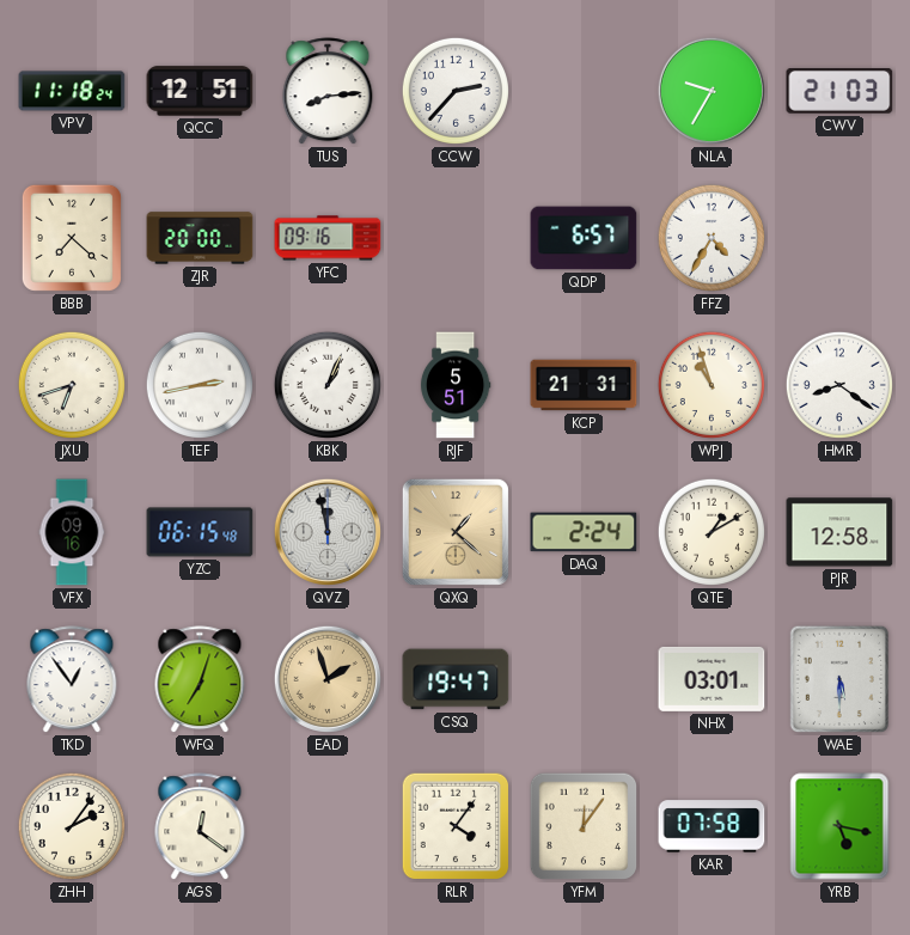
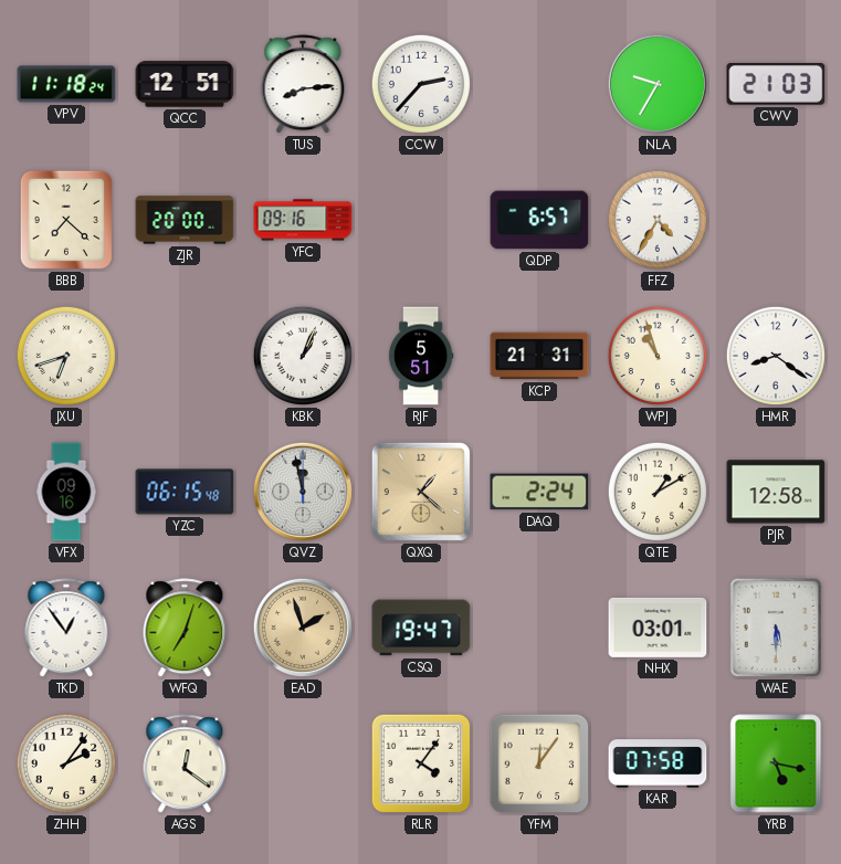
TEF: 2:43 -> none
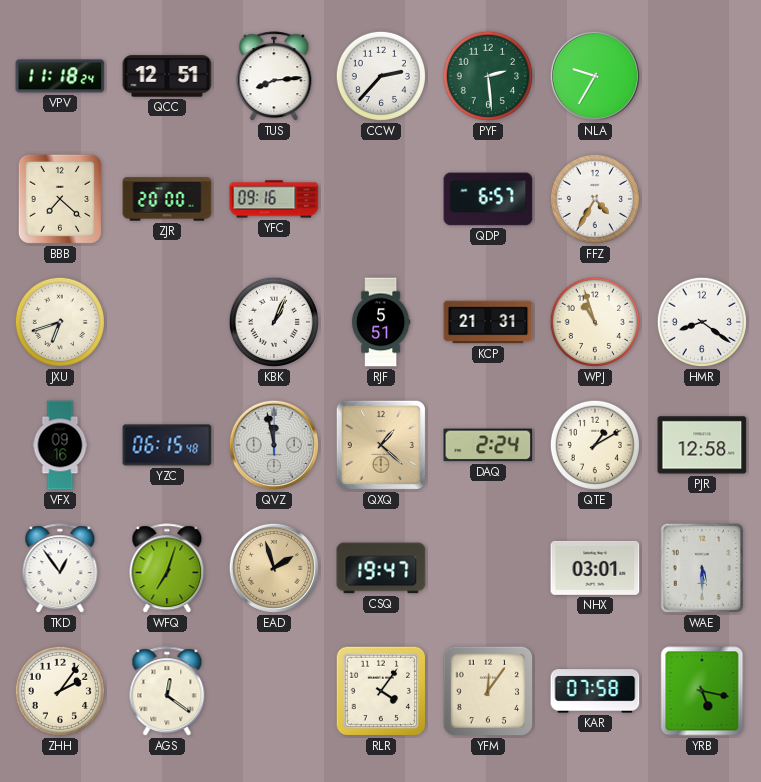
PYF: none -> 2:29
CWV: 21:03 -> none
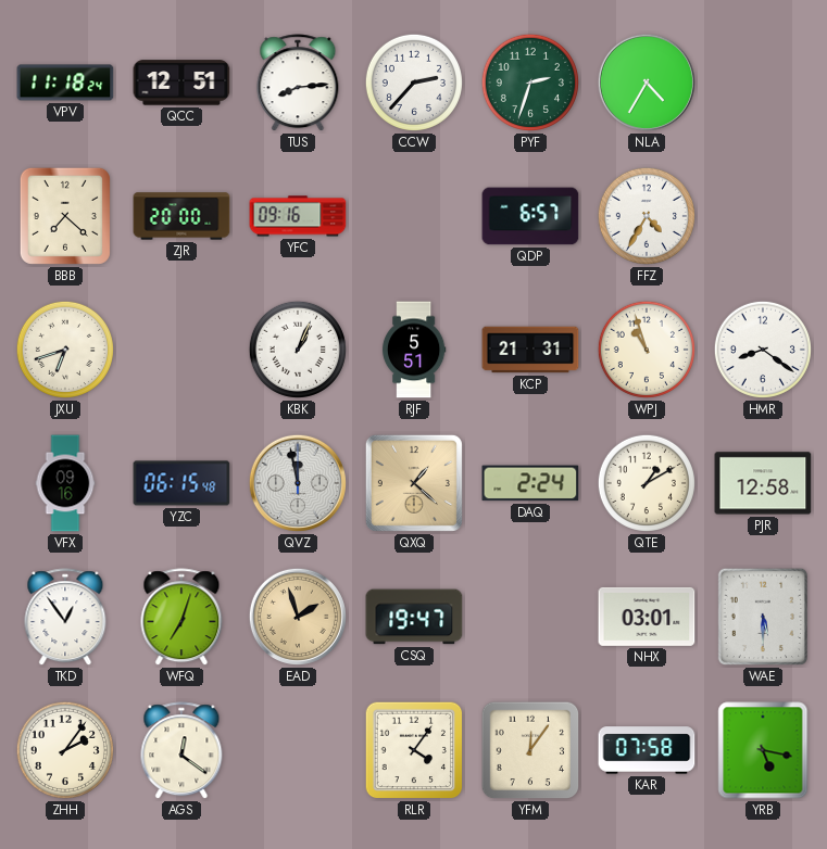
PYF: 2:29 -> 2:33
NLA: 9:35 -> 4:35
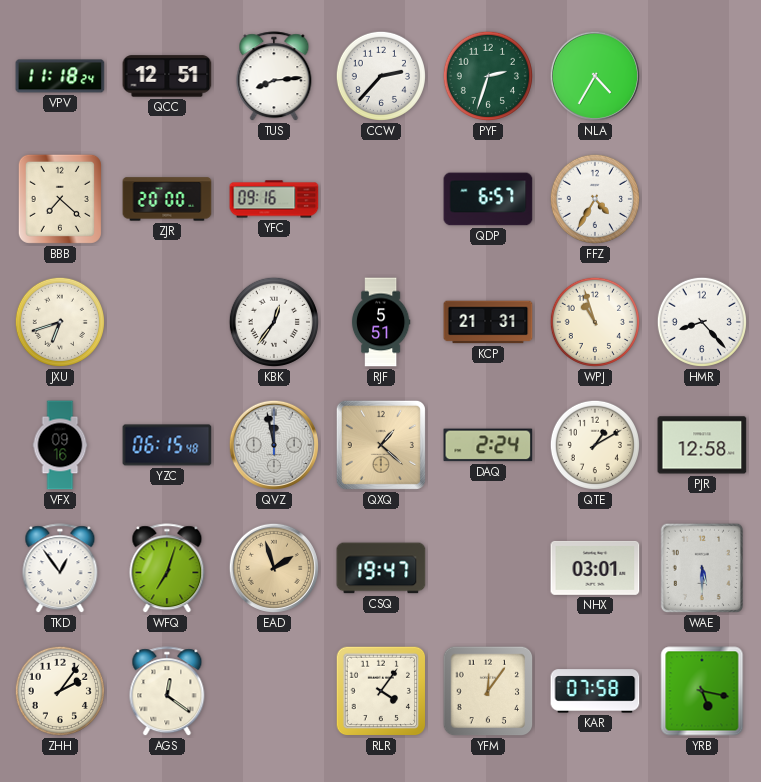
KBK: 1:04 -> 12:36
HMR: 8:21 -> 8:23
